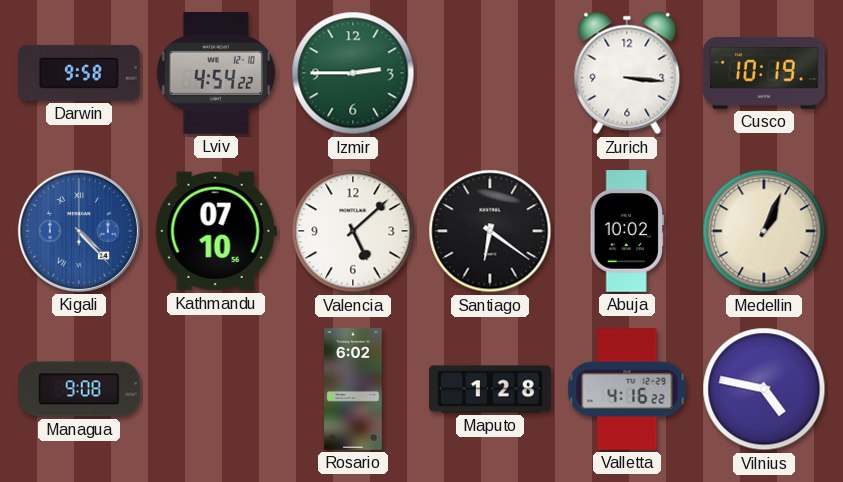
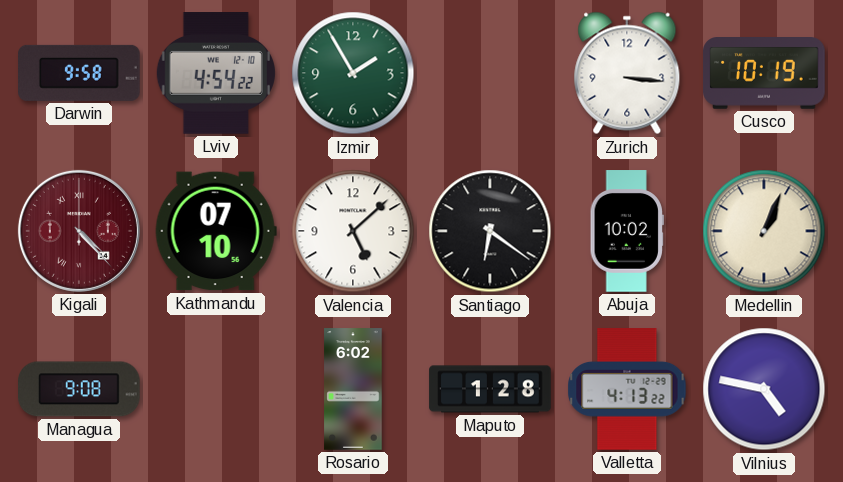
Izmir: 2:45 -> 1:55
Kigali dial: blue -> burgundy
Valletta: 4:16 -> 4:13
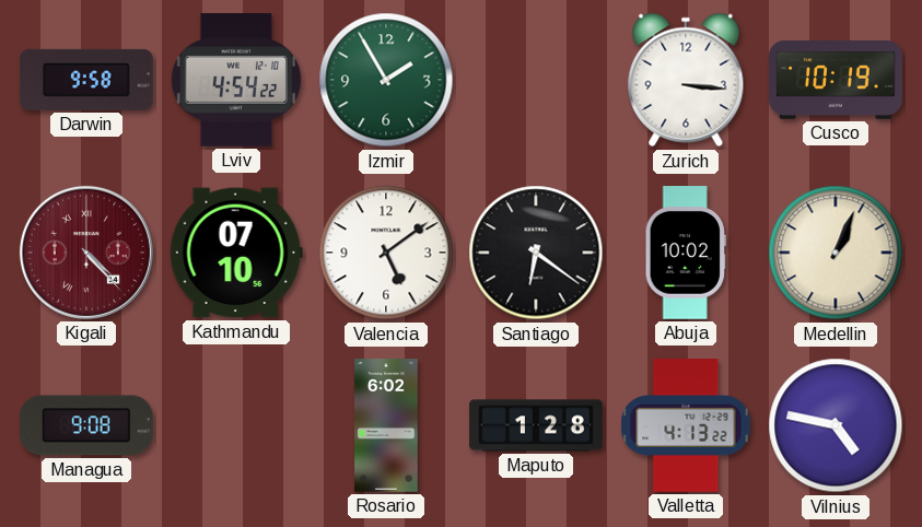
Valencia: 5:08 -> 5:09
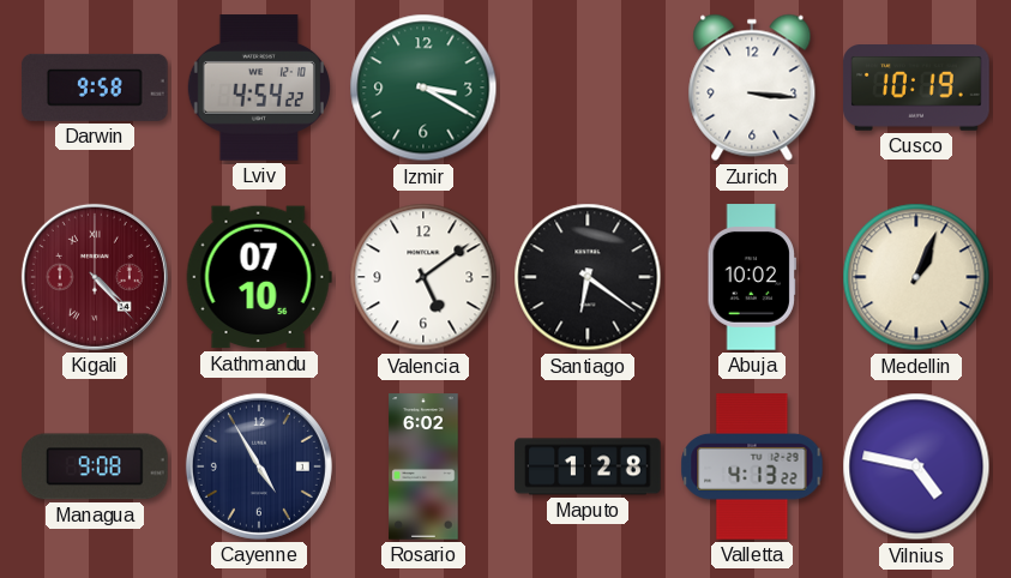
Izmir: 1:55 -> 3:20
Cayenne: none -> 4:55
